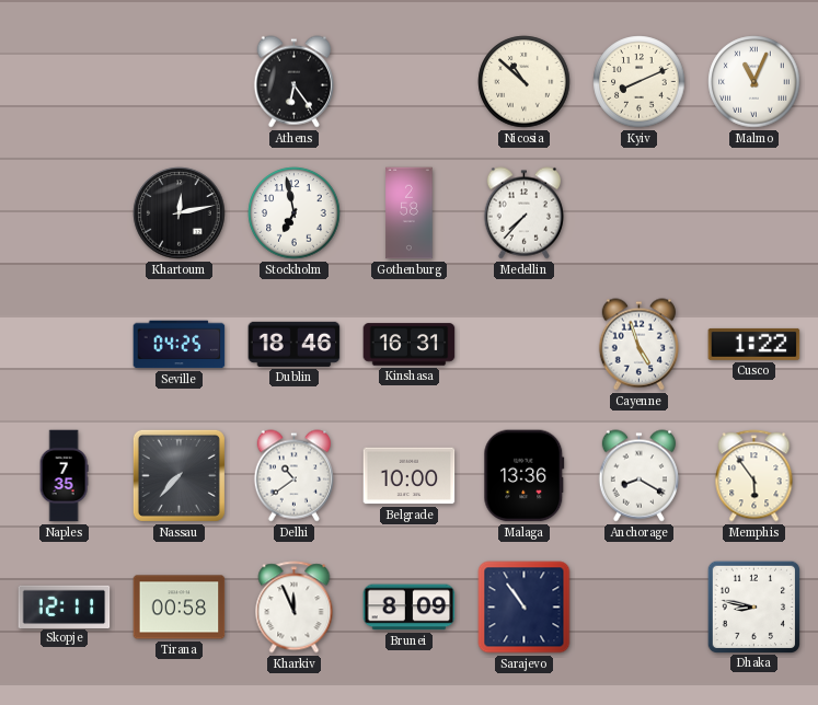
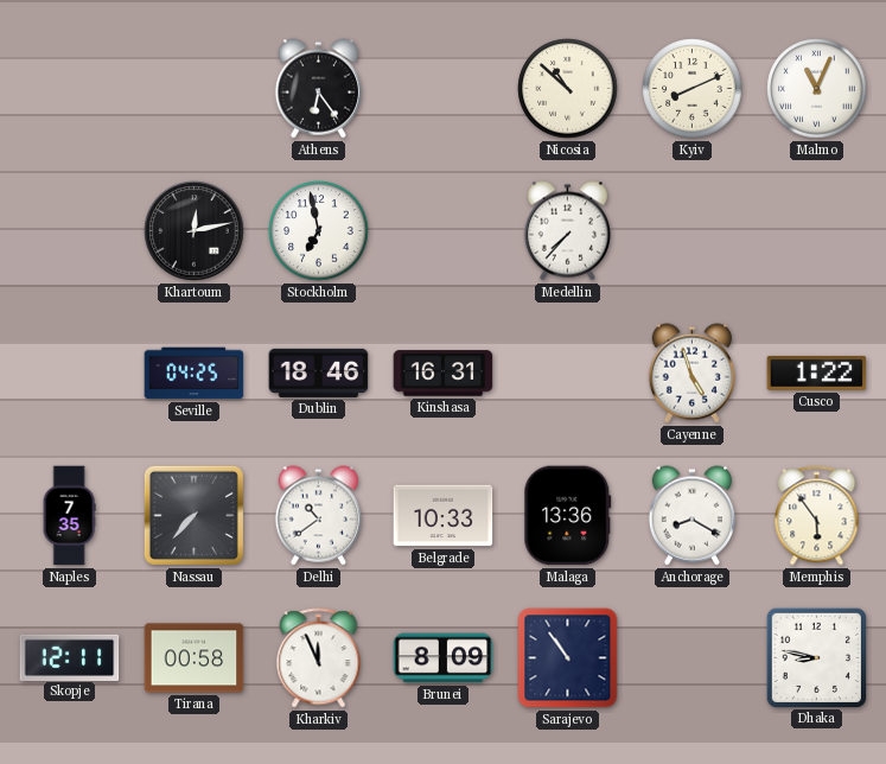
Gothenburg: 2:58 -> none
Belgrade: 10:00 -> 10:33
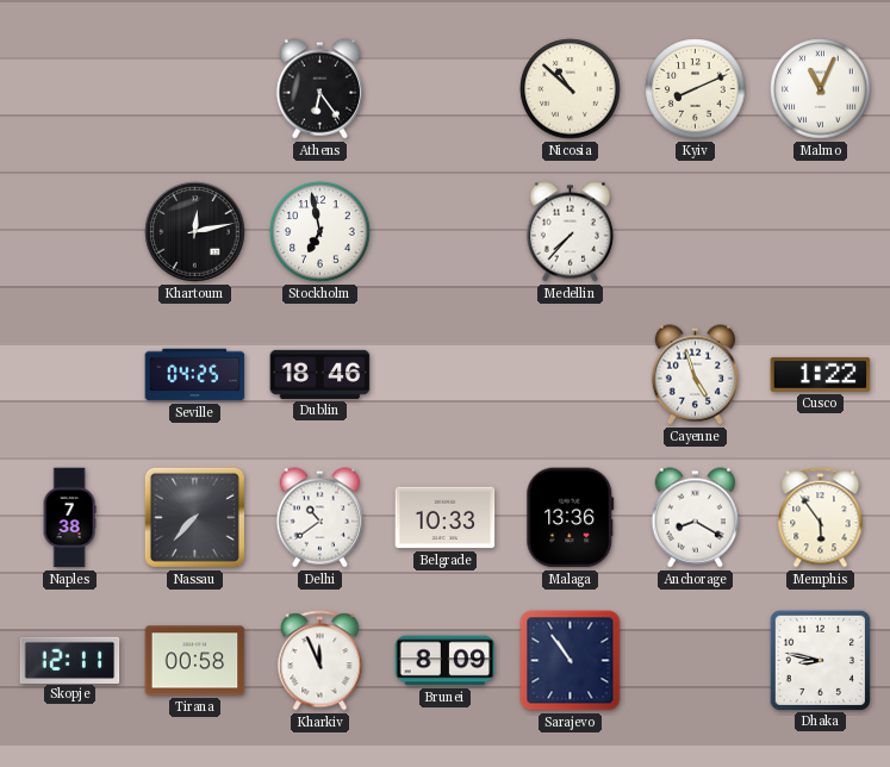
Kinshasa: 16:31 -> none
Naples: 7:35 -> 7:38
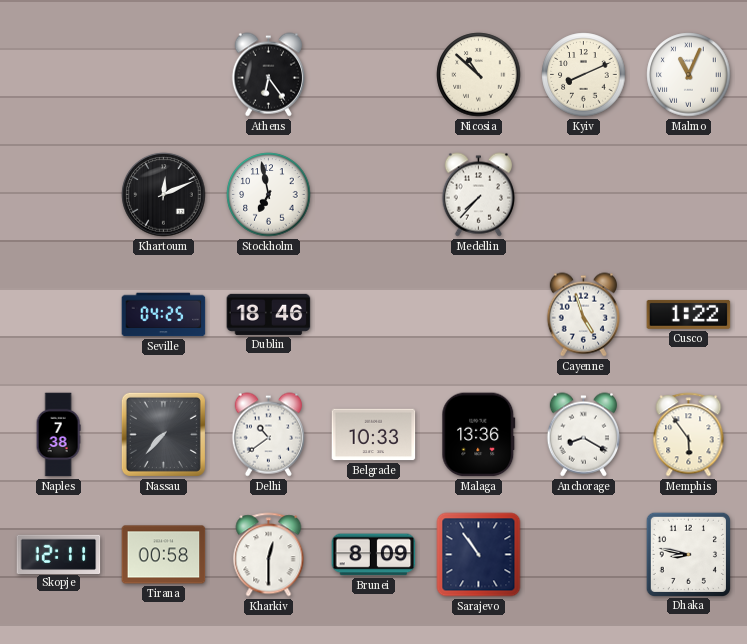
Khartoum: 12:13 -> 12:11
Kharkiv: 11:56 -> 12:30
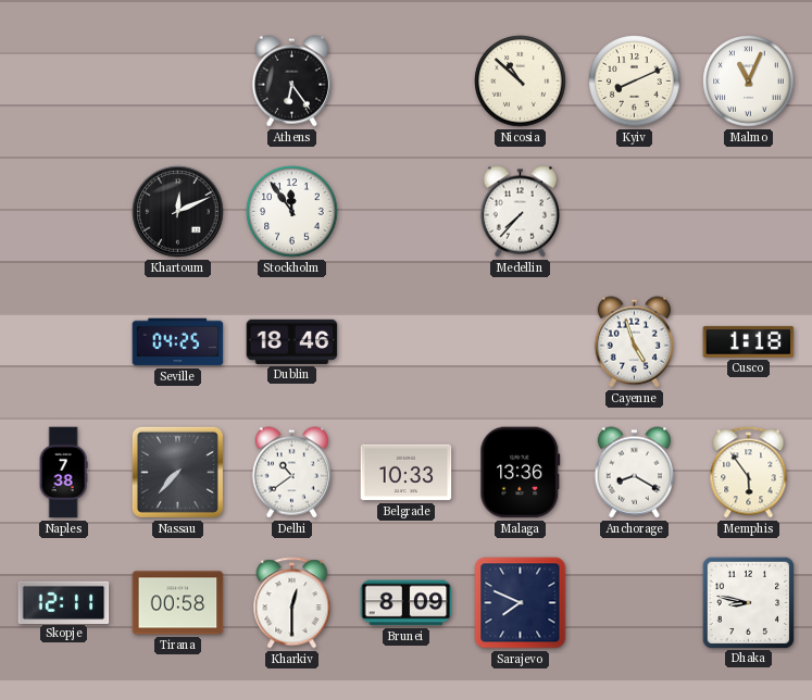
Stockholm: 6:58 -> 11:54
Cusco: 1:22 -> 1:18
Sarajevo: 10:54 -> 7:49
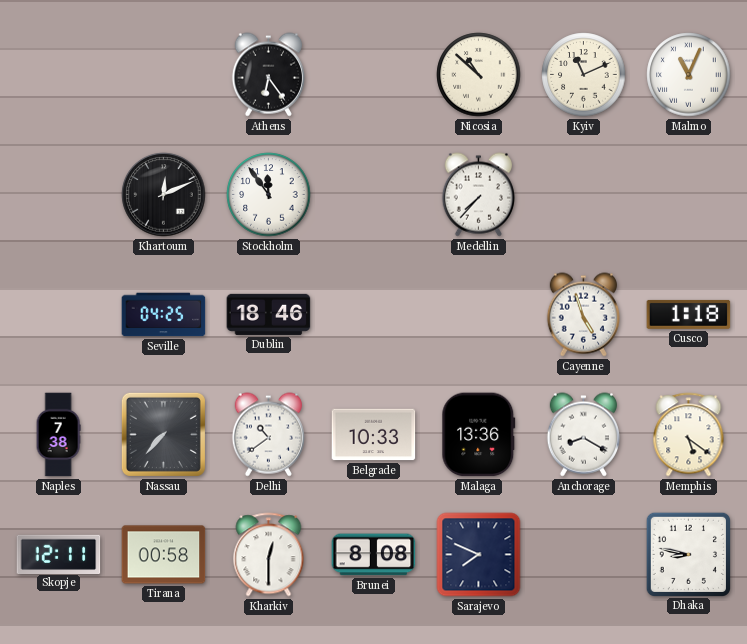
Kyiv: 8:11 -> 11:11
Memphis: 5:54 -> 5:21
Brunei: 8:09 -> 8:08
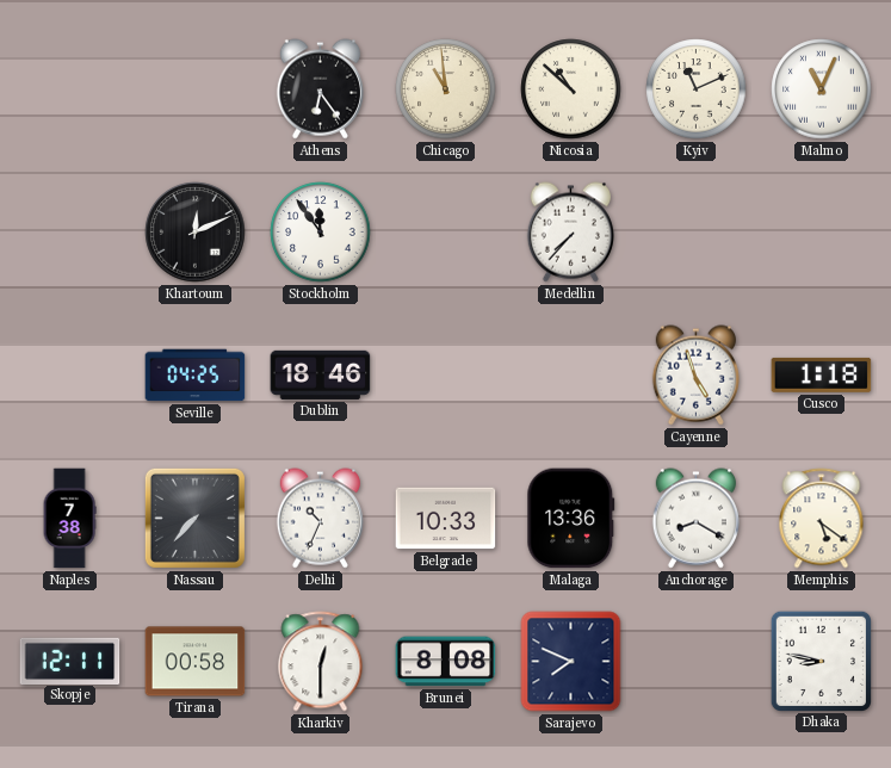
Chicago: none -> 10:59
Delhi: 10:39 -> 10:34
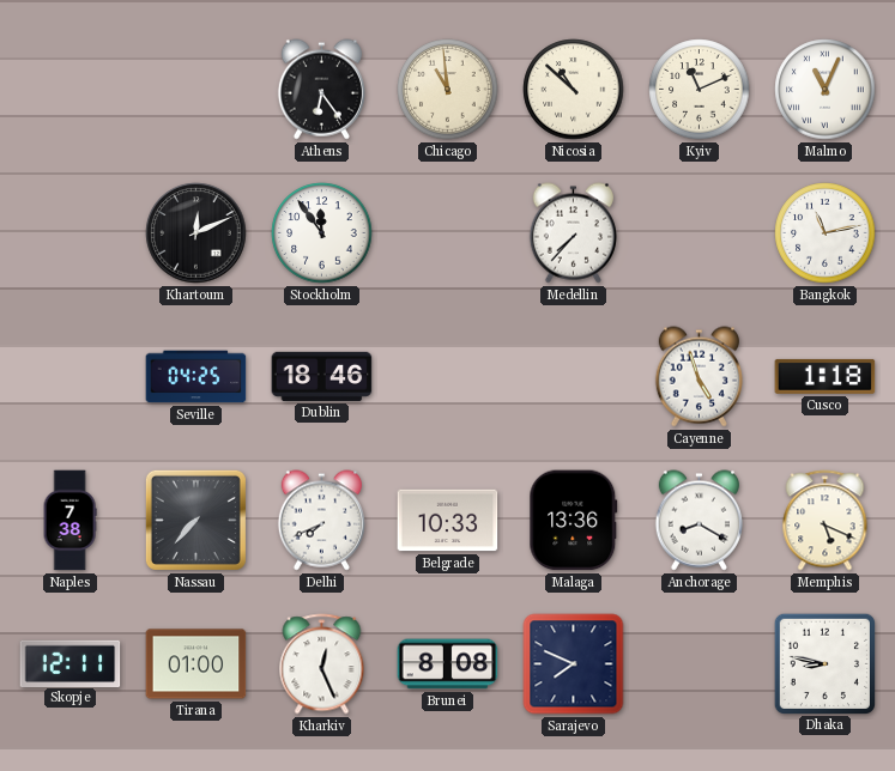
Bangkok: none -> 11:13
Delhi: 10:34 -> 7:41
Memphis: 5:21 -> 5:19
Tirana: 00:58 -> 01:00
Kharkiv: 12:30 -> 12:26
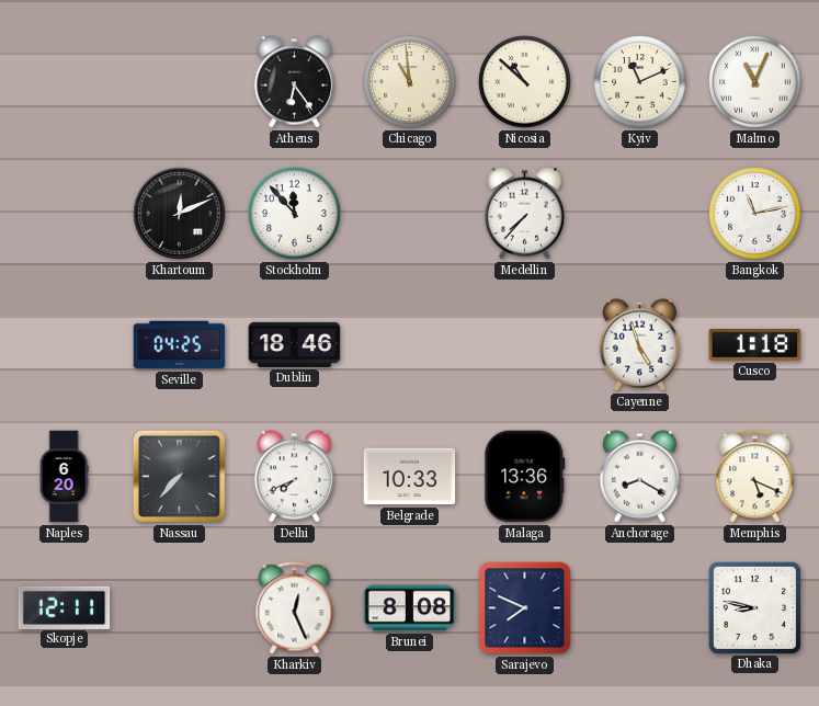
Stockholm: 11:54 -> 11:53
Naples: 7:38 -> 6:20
Tirana: 01:00 -> none
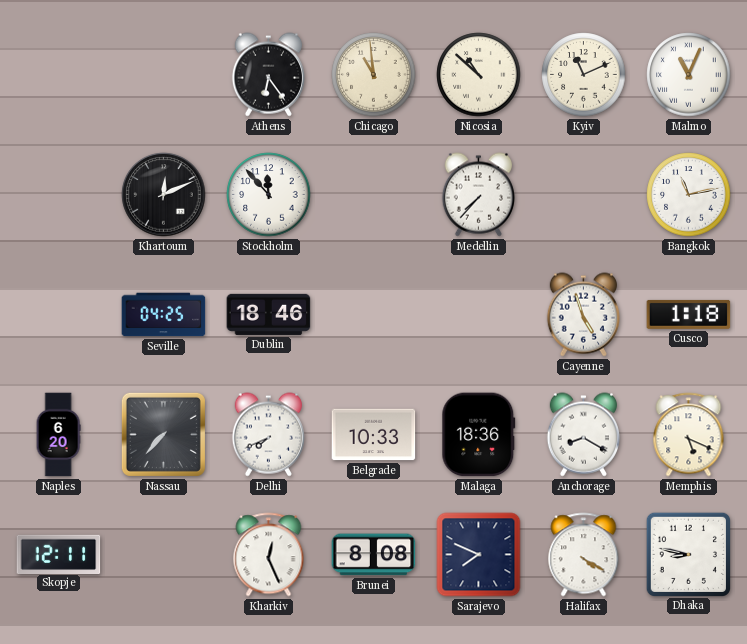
Malaga: 13:36 -> 18:36
Halifax: none -> 4:20
